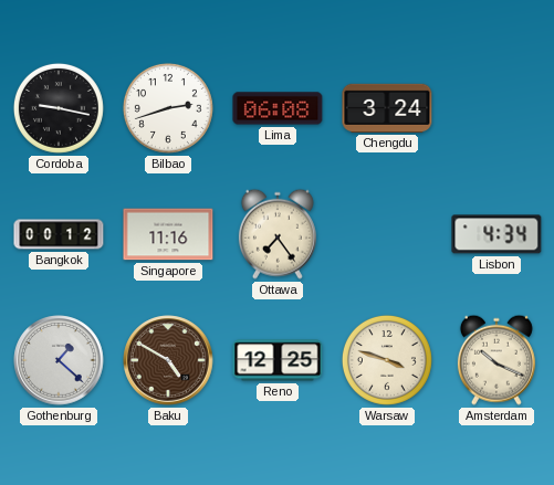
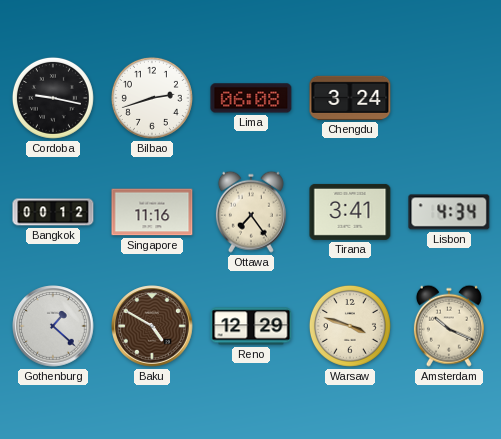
Tirana: none -> 3:41
Reno: 12:25 -> 12:29
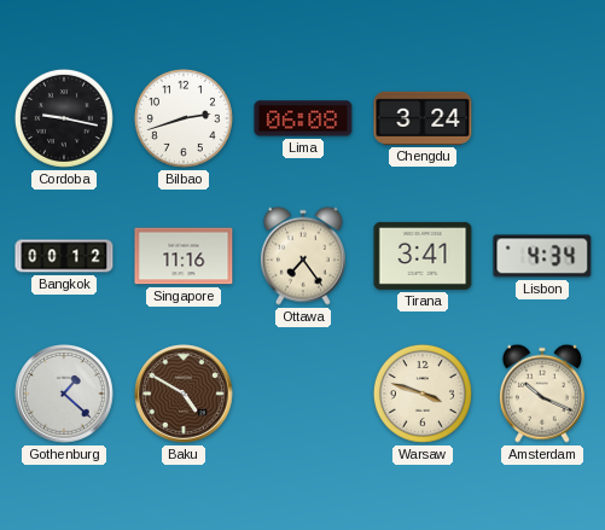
Reno: 12:29 -> none
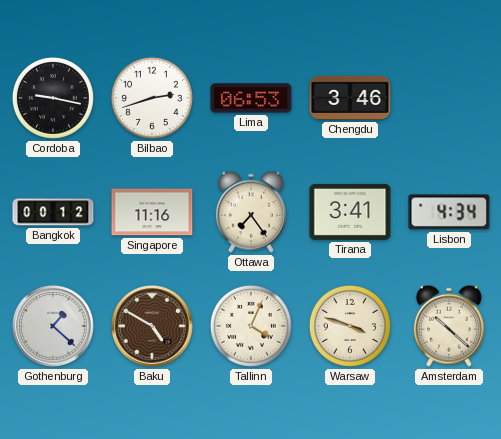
Lima: 06:08 -> 06:53
Chengdu: 3:24 -> 3:46
Tallinn: none -> 4:04
Amsterdam: 10:19 -> 10:22
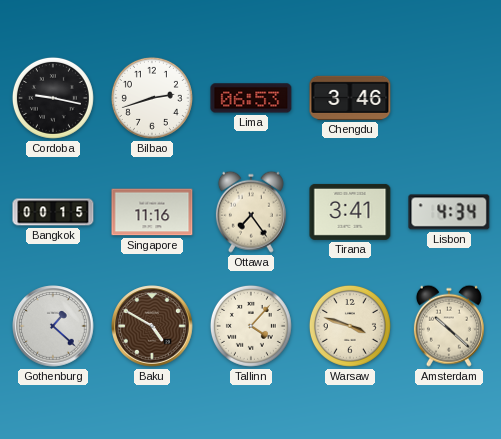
Bangkok: 00:12 -> 00:15
Tallinn: 4:04 -> 4:07
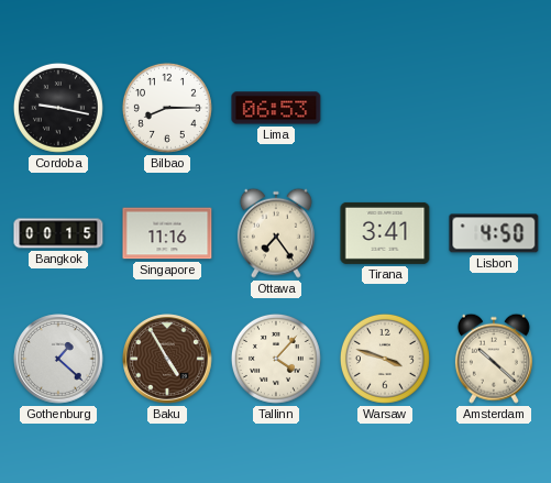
Bilbao: 2:42 -> 8:15
Chengdu: 3:46 -> none
Lisbon: 4:34 -> 4:50
Baku: 4:50 -> 4:55
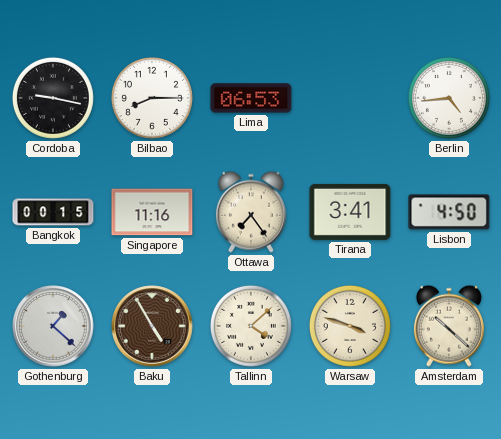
Berlin: none -> 4:44
Tallinn: 4:07 -> 4:08
